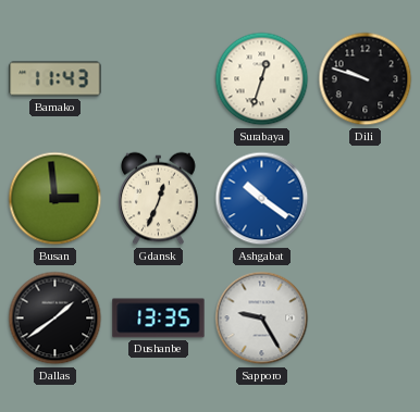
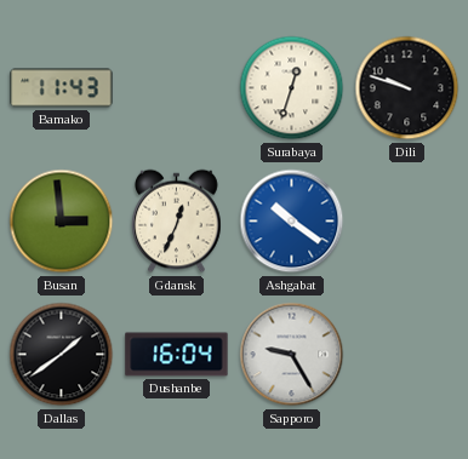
Dushanbe: 13:35 -> 16:04
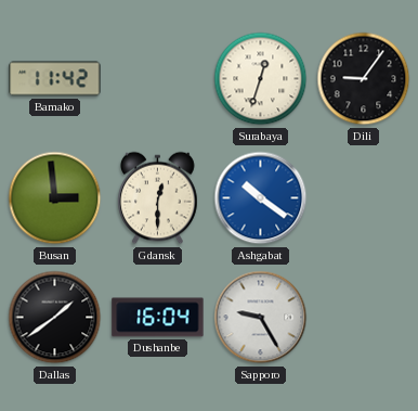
Bamako: 11:43 -> 11:42
Dili: 9:48 -> 9:06
Gdansk: 12:34 -> 12:30
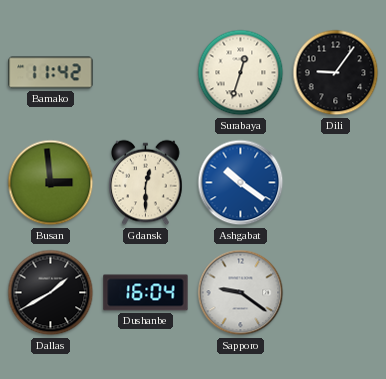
Dallas: 1:39 -> 1:40
Sapporo: 9:25 -> 9:21
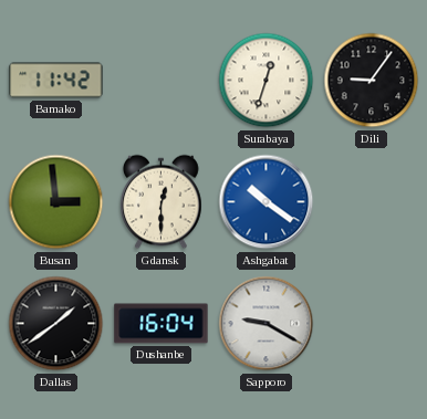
Dallas: 1:40 -> 1:39
Sapporo: 9:21 -> 9:20
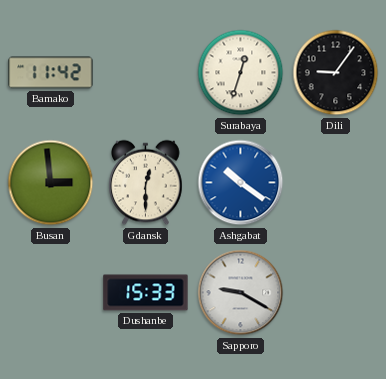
Dallas: 1:39 -> none
Dushanbe: 16:04 -> 15:33
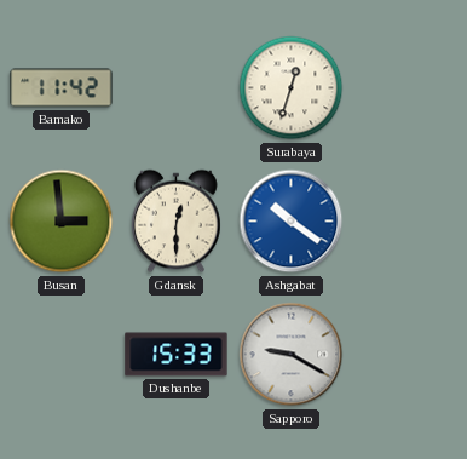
Dili: 9:06 -> none
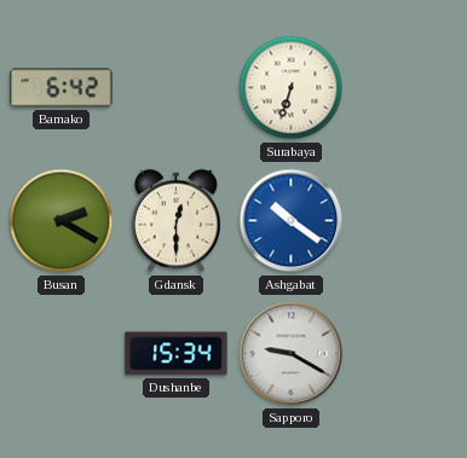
Bamako: 11:42 -> 6:42
Surabaya: 12:33 -> 6:33
Busan: 2:59 -> 2:20
Dushanbe: 15:33 -> 15:34
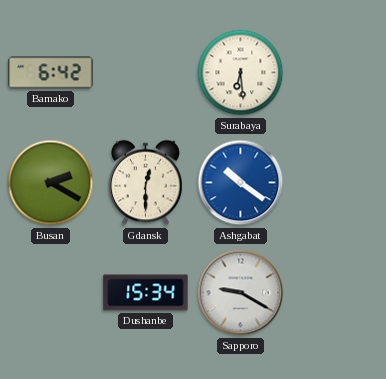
Surabaya: 6:33 -> 6:29
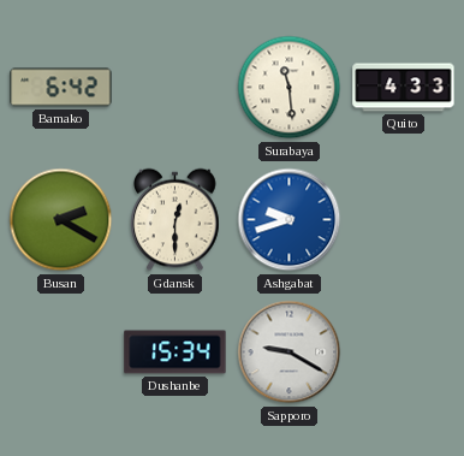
Surabaya: 6:29 -> 11:29
Quito: none -> 4:33
Ashgabat: 10:21 -> 9:42
